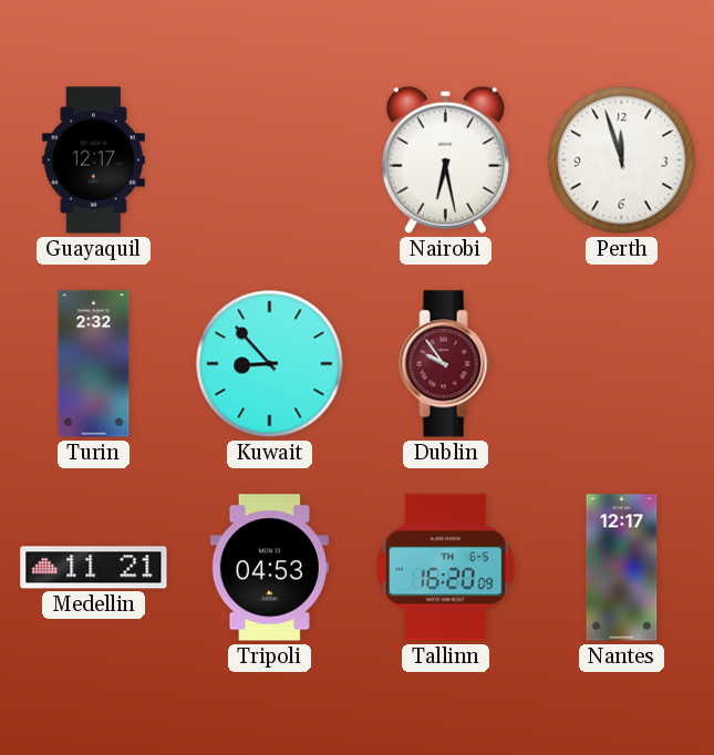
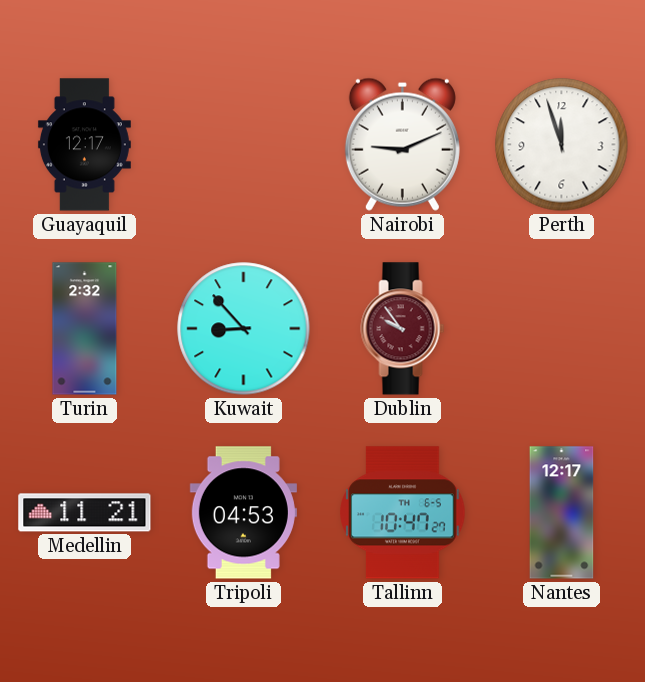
Nairobi: 6:28 -> 9:11
Tallinn: 16:20 -> 10:47
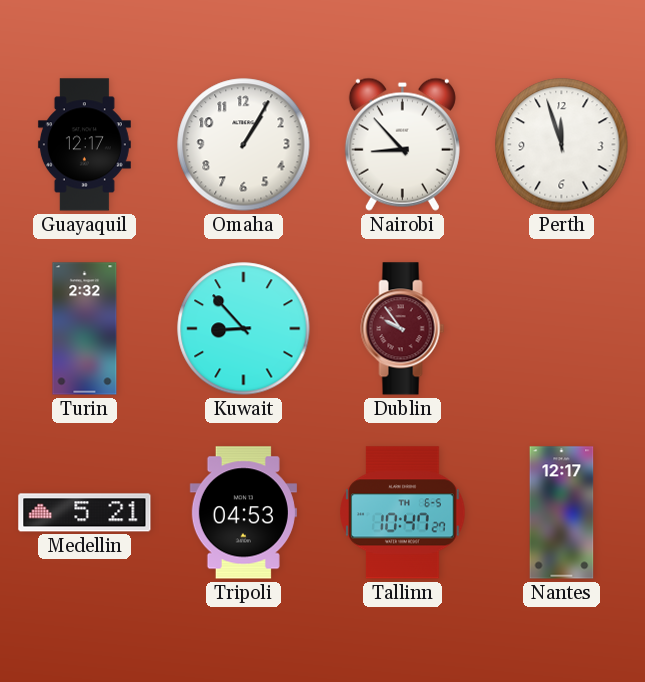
Omaha: none -> 1:05
Nairobi: 9:11 -> 8:53
Medellin: 11:21 -> 5:21
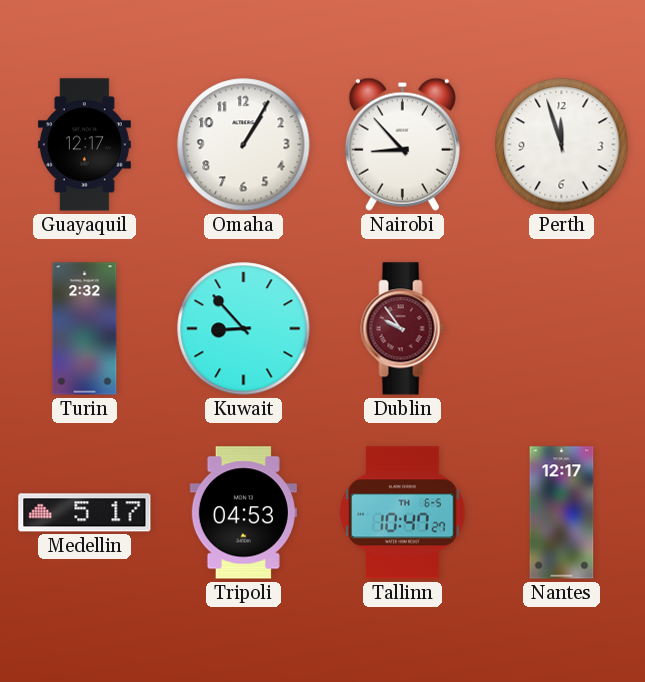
Medellin: 5:21 -> 5:17
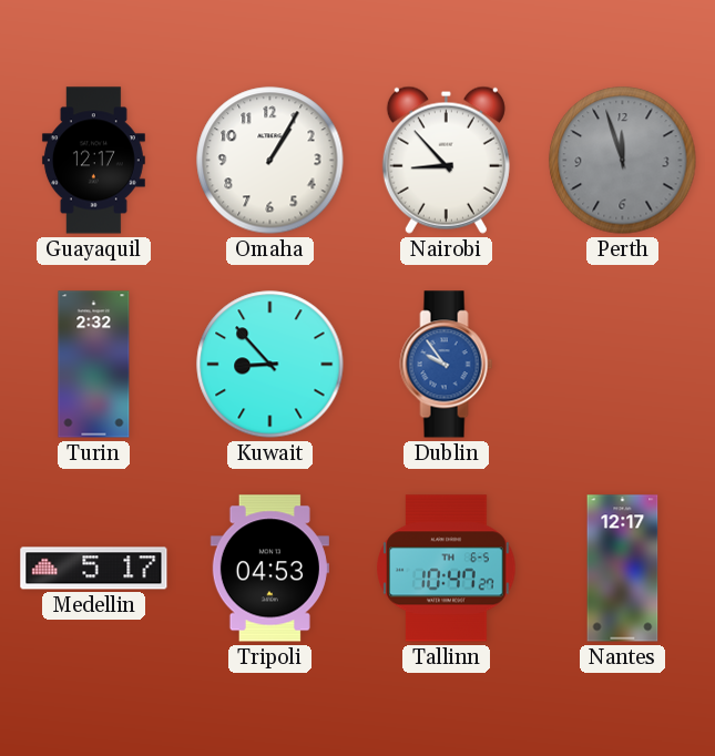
Perth dial: white -> grey
Dublin dial: burgundy -> blue
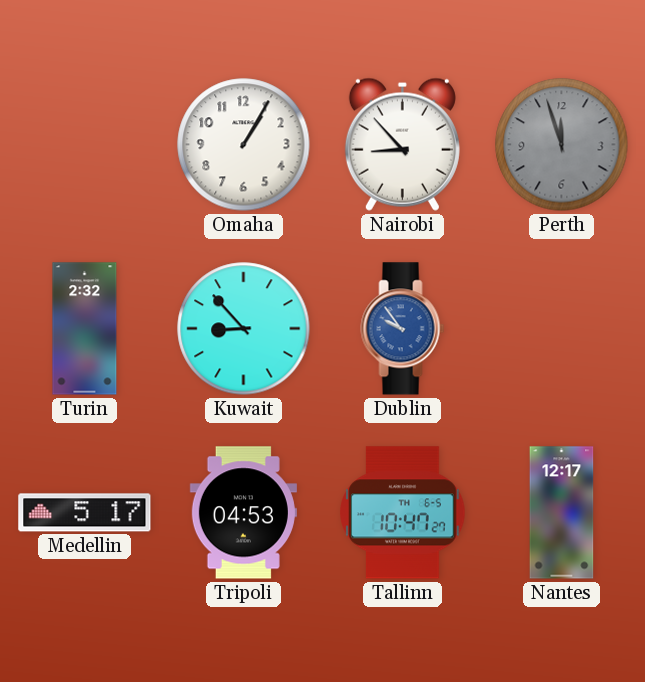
Guayaquil: 12:17 -> none
